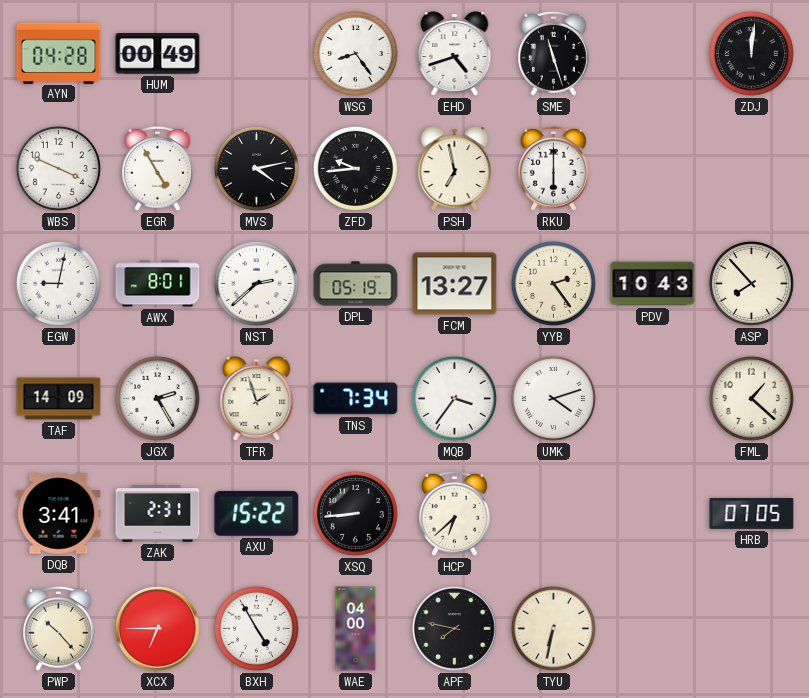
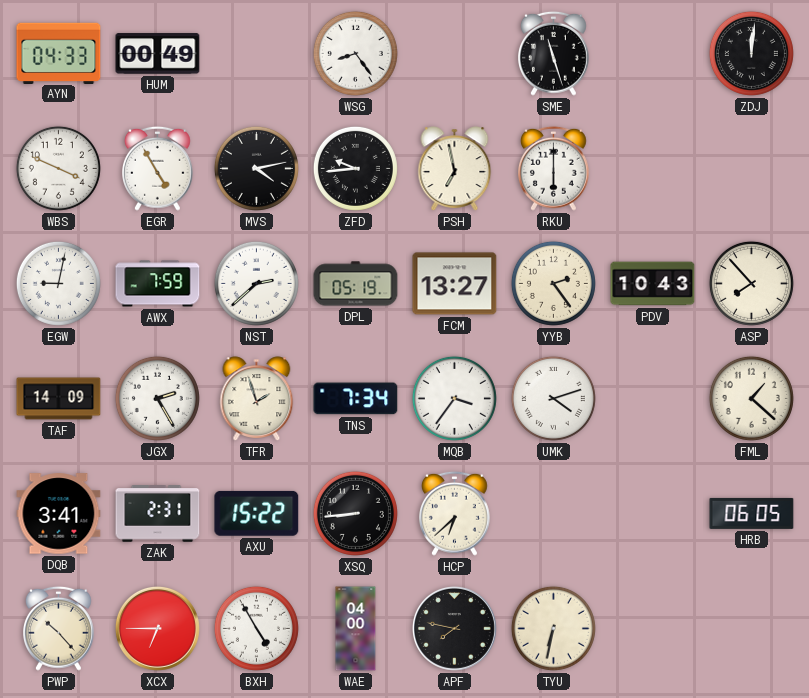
AYN: 04:28 -> 04:33
EHD: 4:42 -> none
AWX: 8:01 -> 7:59
HRB: 07:05 -> 06:05
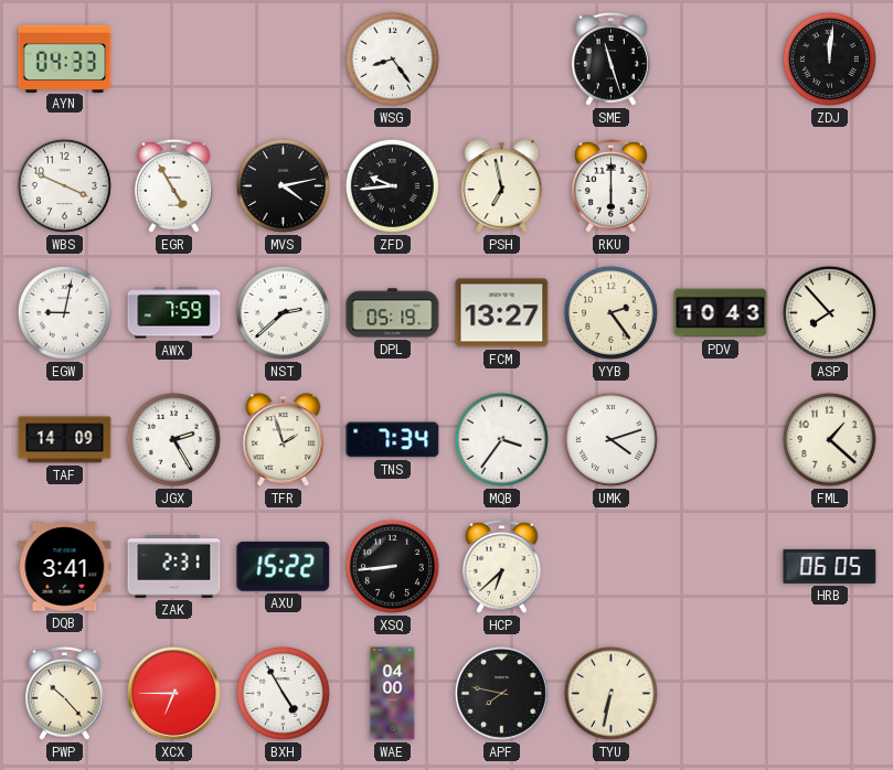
HUM: 00:49 -> none
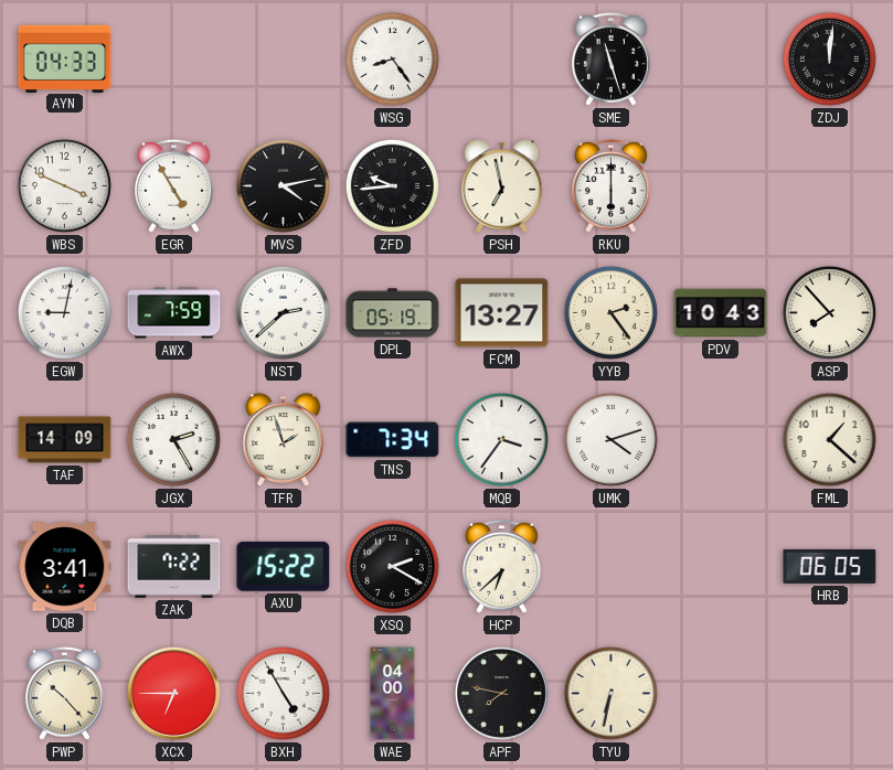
ZAK: 2:31 -> 7:22
XSQ: 8:44 -> 2:20
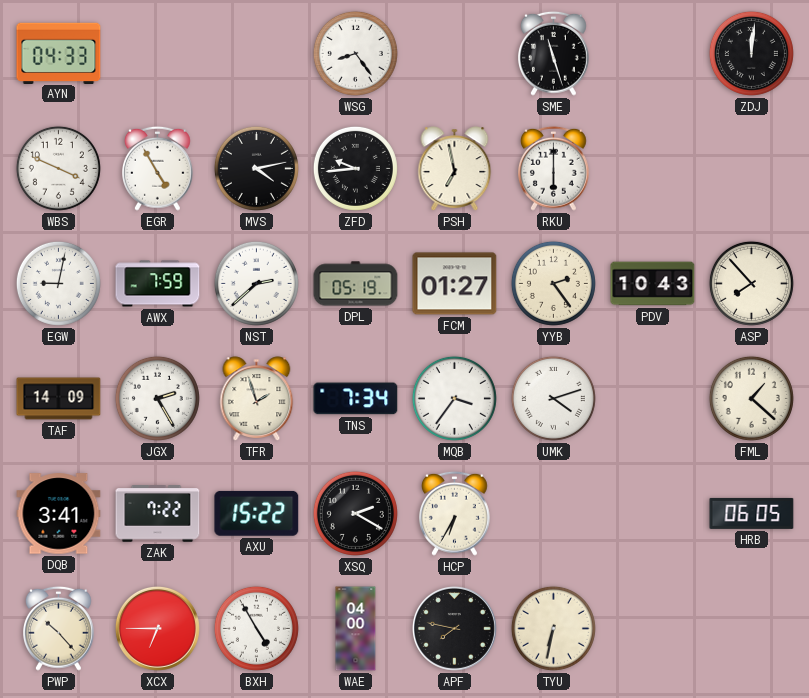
FCM: 13:27 -> 01:27
HCP: 6:38 -> 6:35
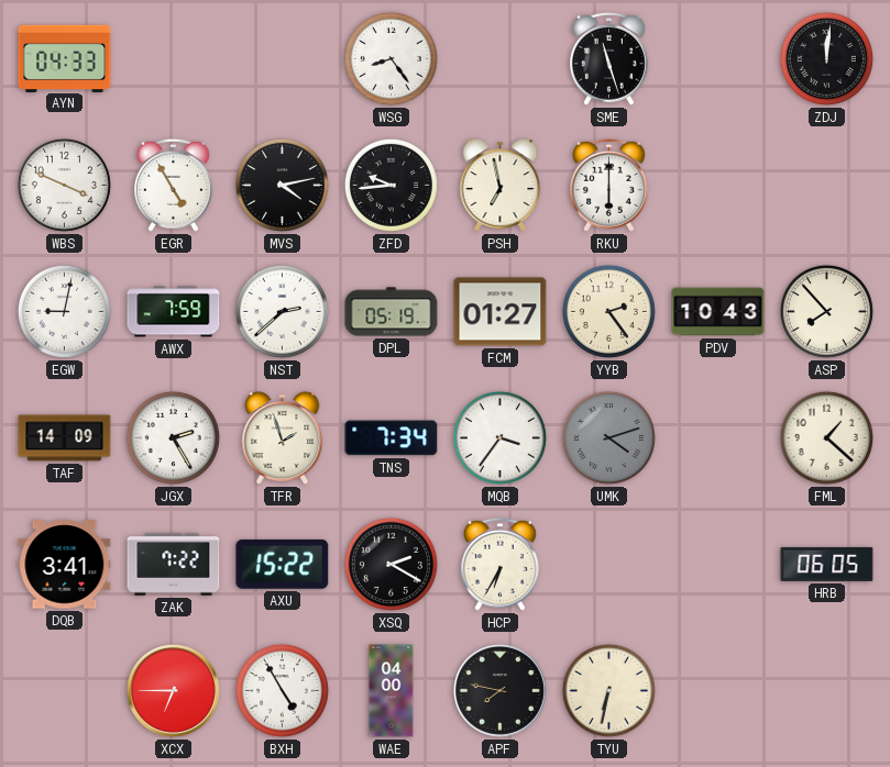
UMK dial: white -> grey
PWP: 10:23 -> none
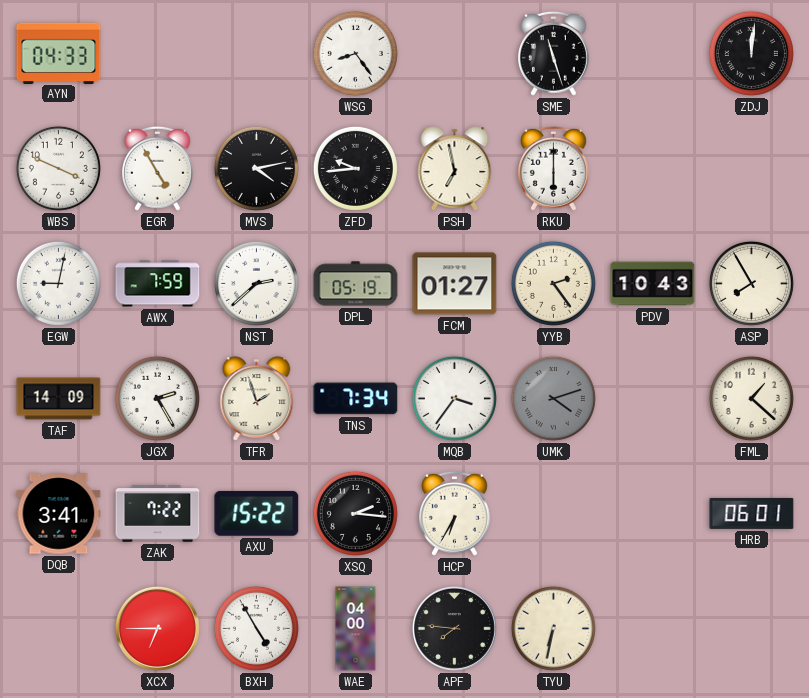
ASP: 7:53 -> 7:55
XSQ: 2:20 -> 2:16
HRB: 06:05 -> 06:01
APF: 7:47 -> 7:46
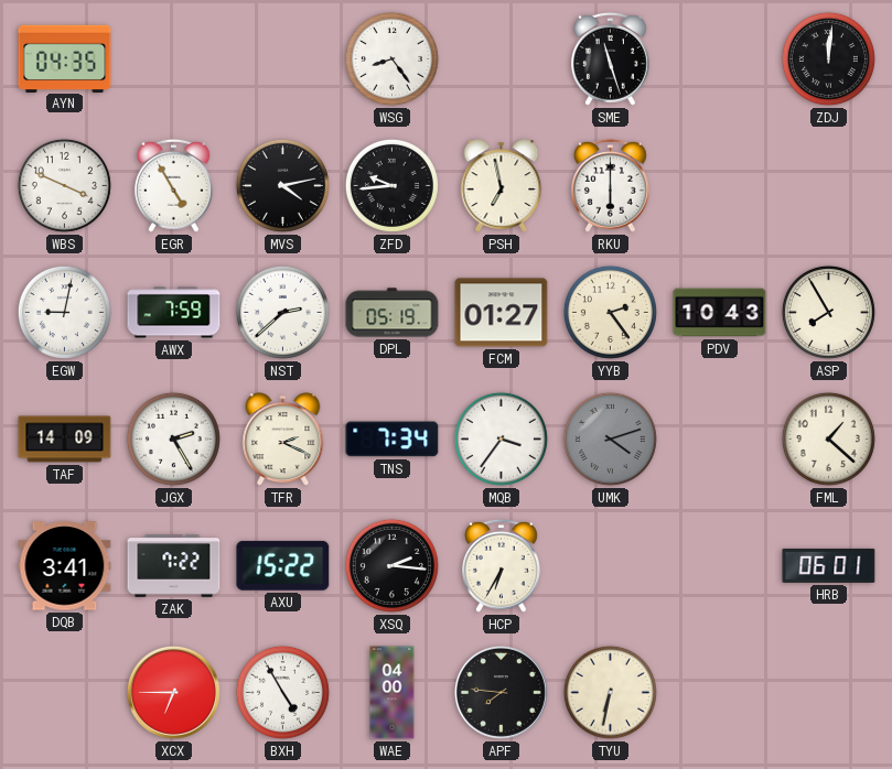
AYN: 04:33 -> 04:35
TFR: 1:57 -> 2:19
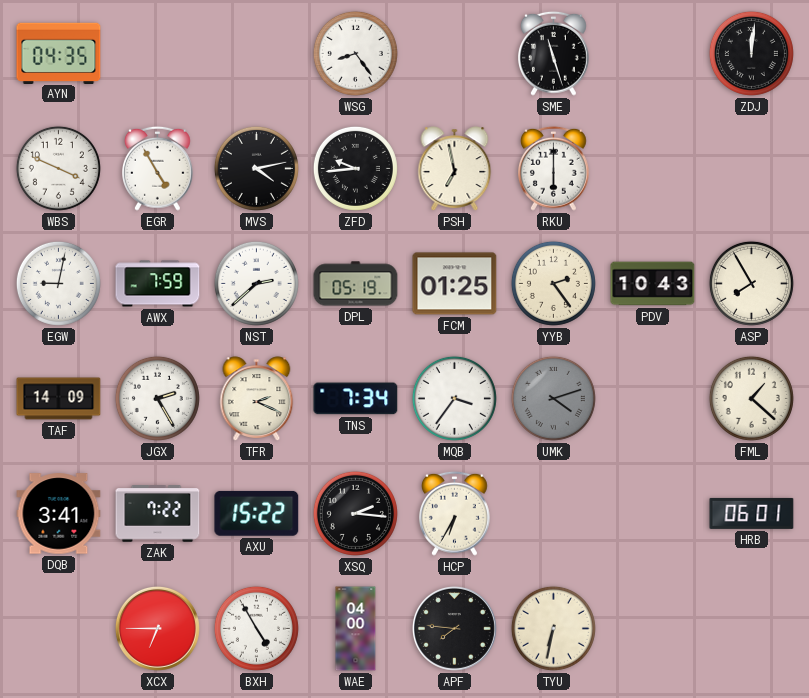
FCM: 01:27 -> 01:25
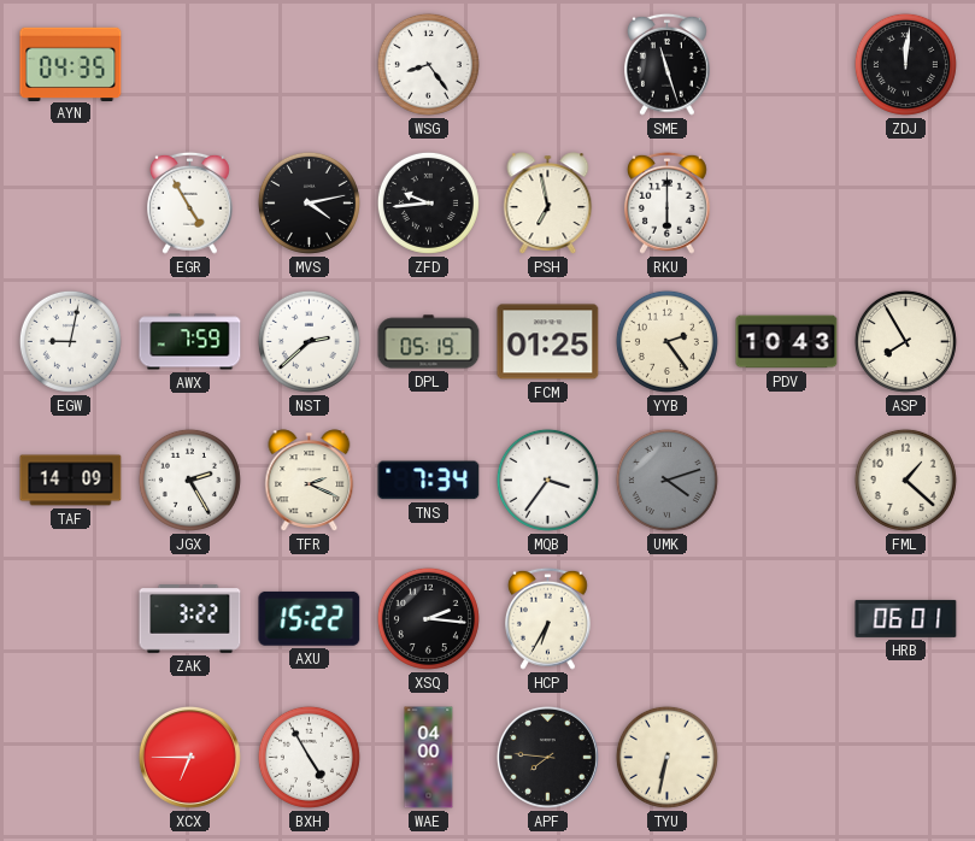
WBS: 3:49 -> none
DQB: 3:41 -> none
ZAK: 7:22 -> 3:22
